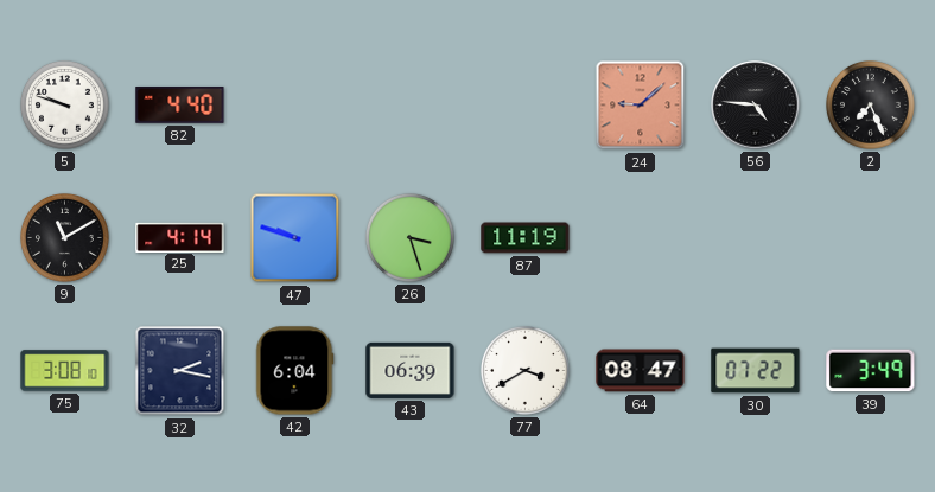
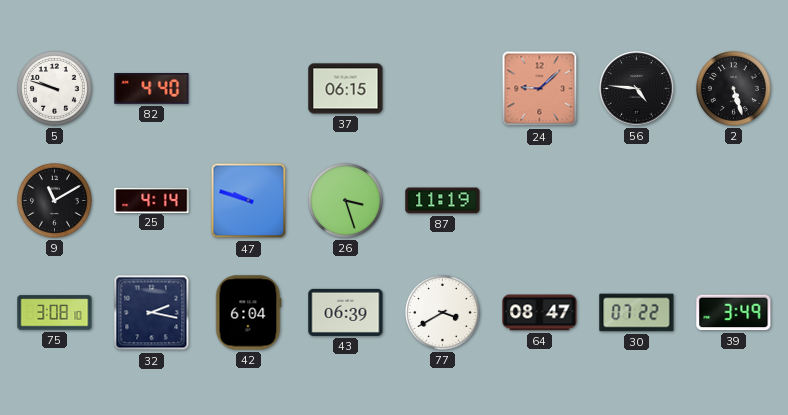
37: none -> 06:15
2: 7:26 -> 5:27
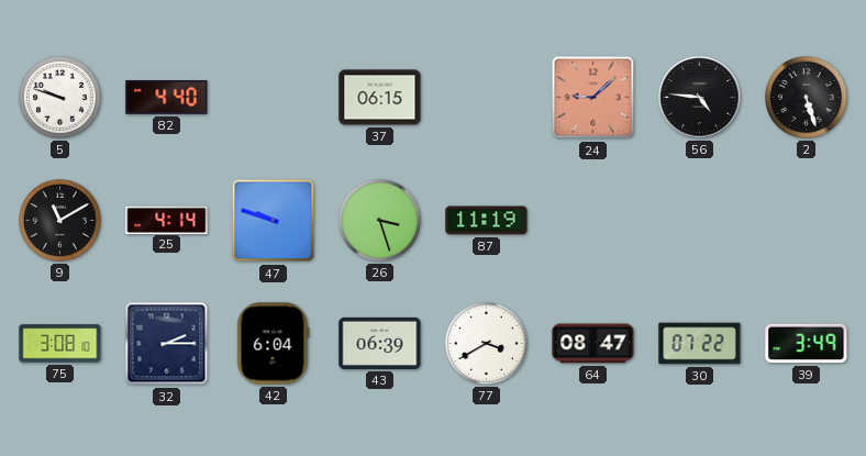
32: 2:17 -> 2:15
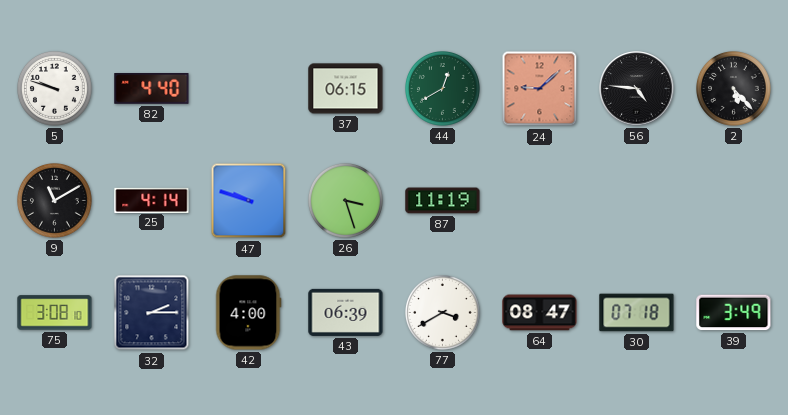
44: none -> 12:40
2: 5:27 -> 5:23
42: 6:04 -> 4:00
30: 07:22 -> 07:18
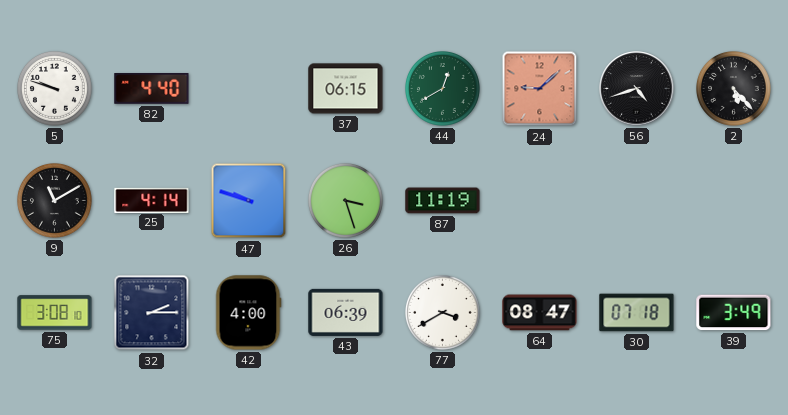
56: 4:46 -> 4:42
